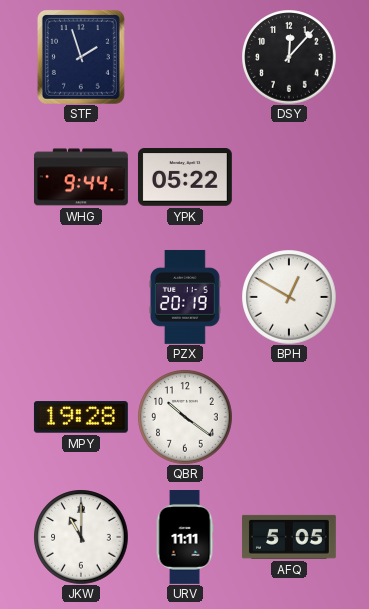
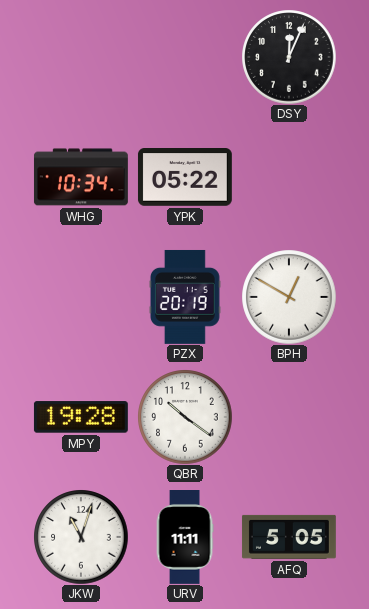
STF: 1:57 -> none
DSY: 12:07 -> 12:04
WHG: 9:44 -> 10:34
JKW: 11:00 -> 11:03
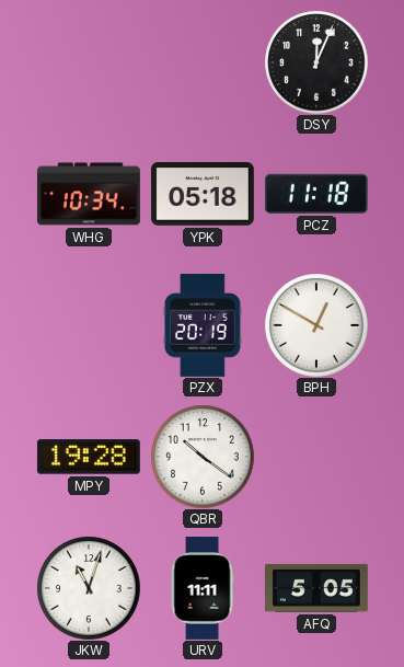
YPK: 05:22 -> 05:18
PCZ: none -> 11:18
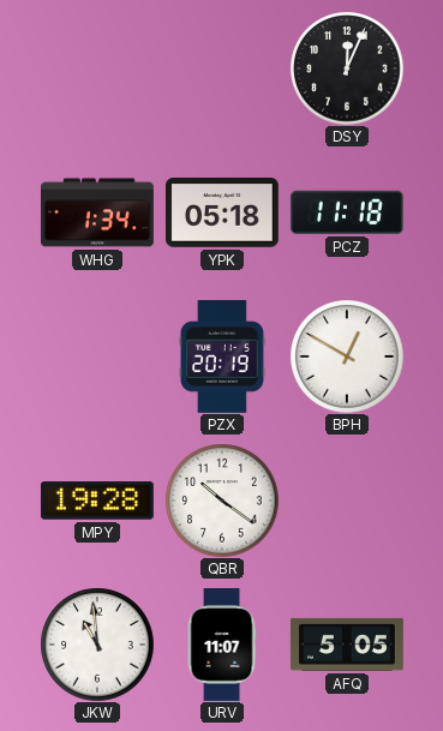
WHG: 10:34 -> 1:34
JKW: 11:03 -> 10:59
URV: 11:11 -> 11:07
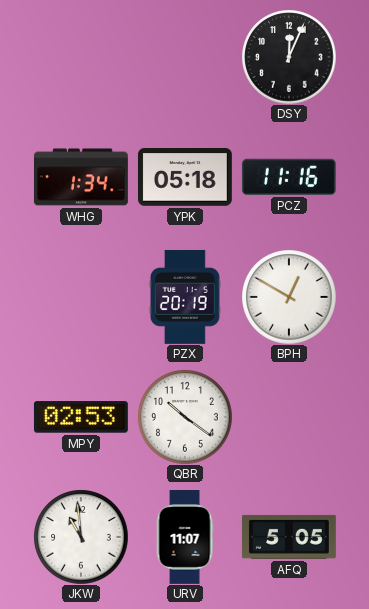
PCZ: 11:18 -> 11:16
MPY: 19:28 -> 02:53
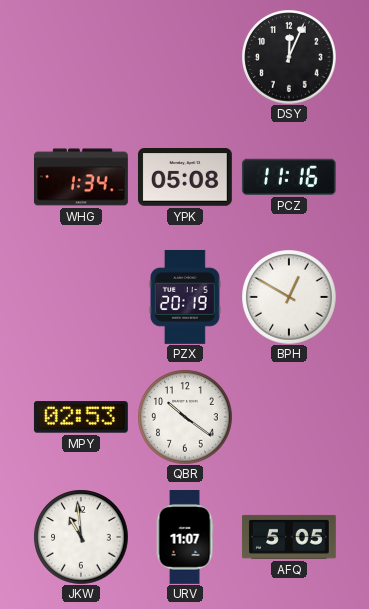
YPK: 05:18 -> 05:08
